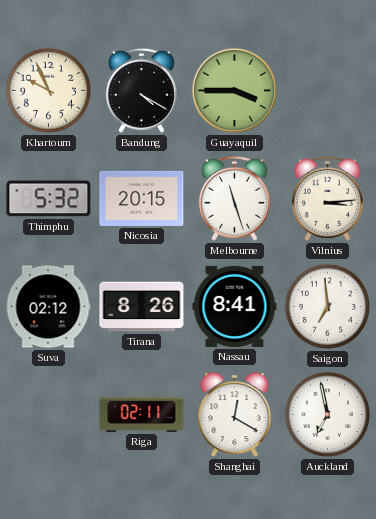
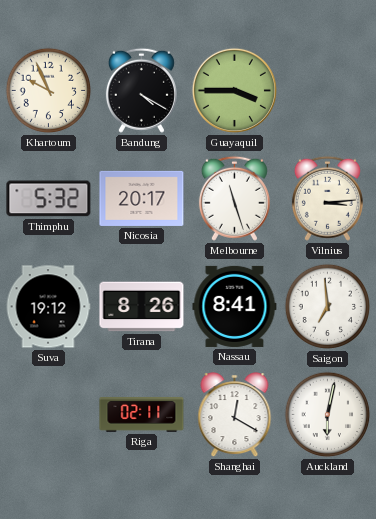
Nicosia: 20:15 -> 20:17
Suva: 02:12 -> 19:12
Auckland: 6:58 -> 6:02
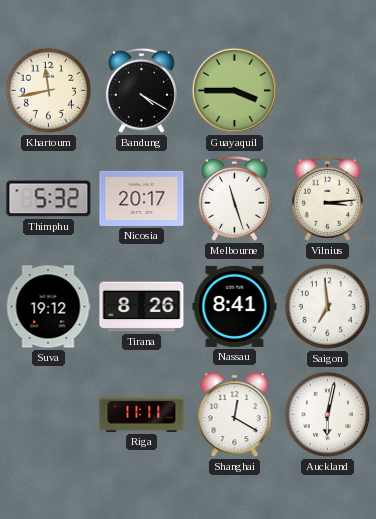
Khartoum: 9:56 -> 11:43
Riga: 02:11 -> 11:11
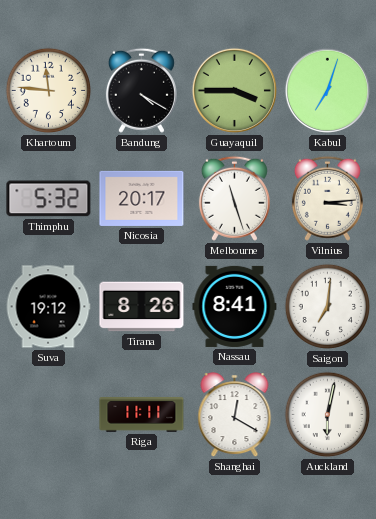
Khartoum: 11:43 -> 11:46
Kabul: none -> 7:03
Saigon: 6:59 -> 7:01
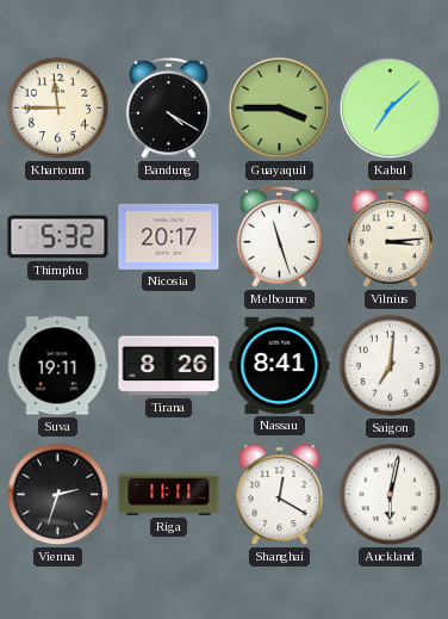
Khartoum: 11:46 -> 11:45
Kabul: 7:03 -> 7:08
Suva: 19:12 -> 19:11
Vienna: none -> 2:33
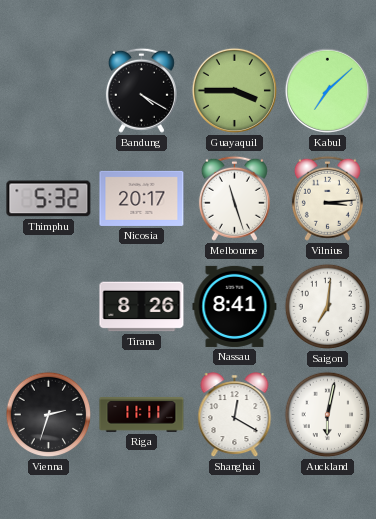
Khartoum: 11:45 -> none
Suva: 19:11 -> none
